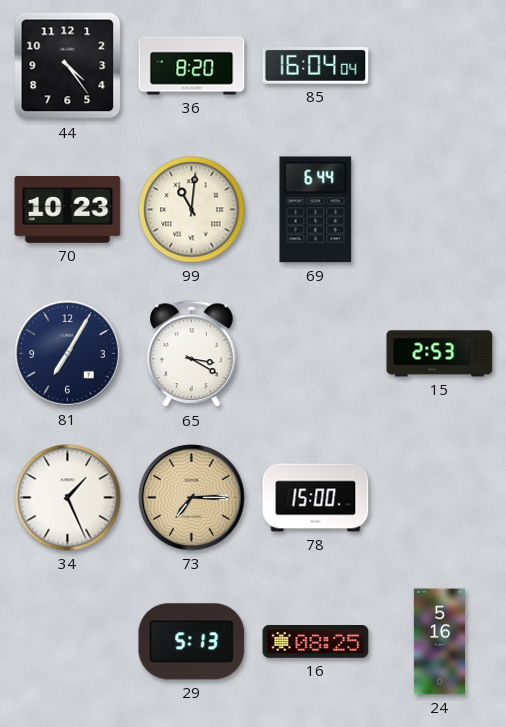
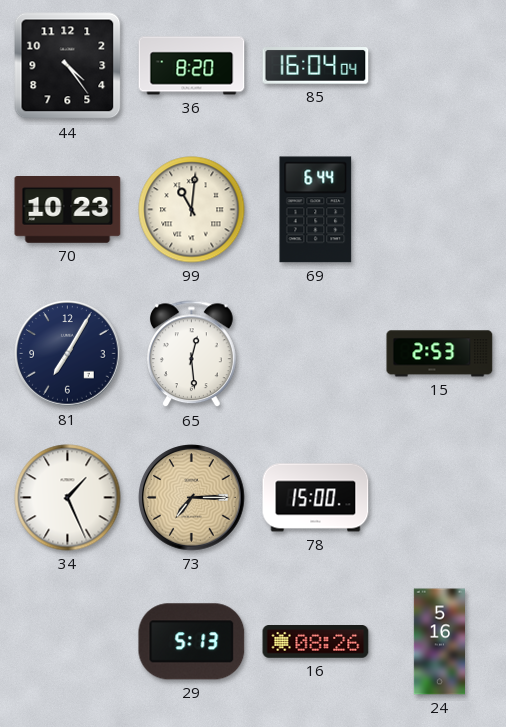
65: 3:20 -> 12:29
16: 08:25 -> 08:26
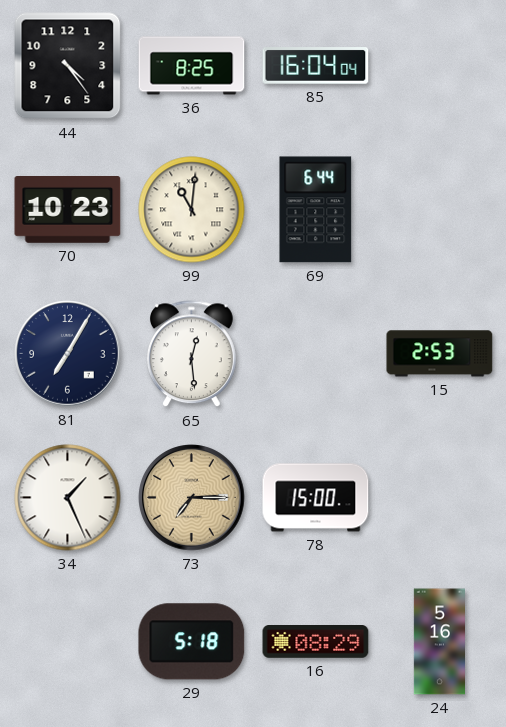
36: 8:20 -> 8:25
29: 5:13 -> 5:18
16: 08:26 -> 08:29
